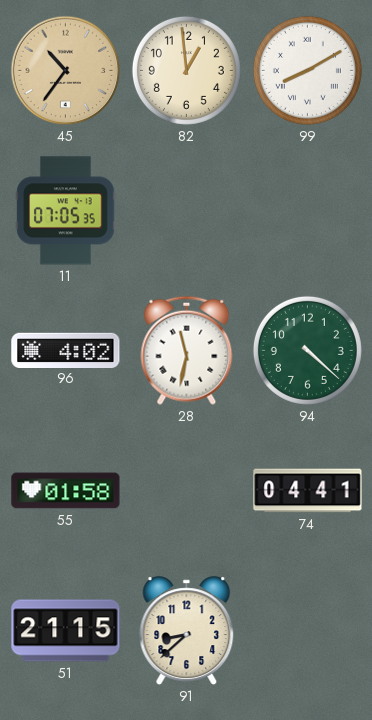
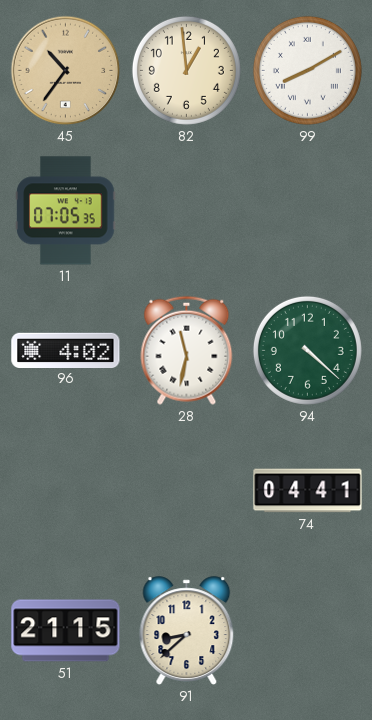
55: 01:58 -> none
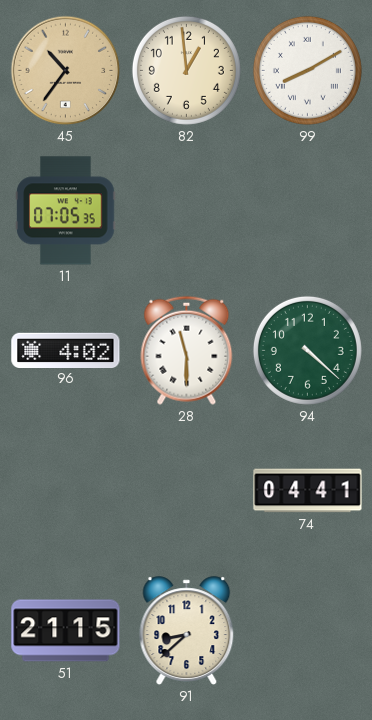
28: 11:32 -> 11:30
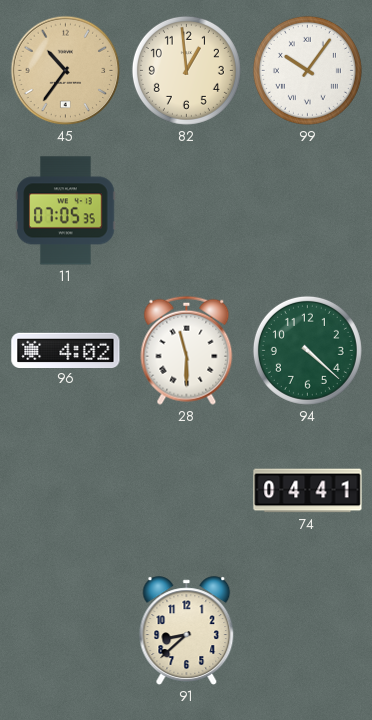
99: 8:10 -> 10:06
51: 21:15 -> none
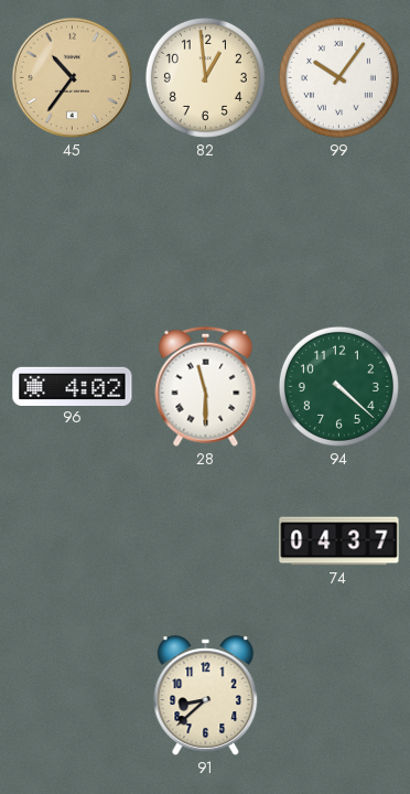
11: 07:05 -> none
74: 04:41 -> 04:37
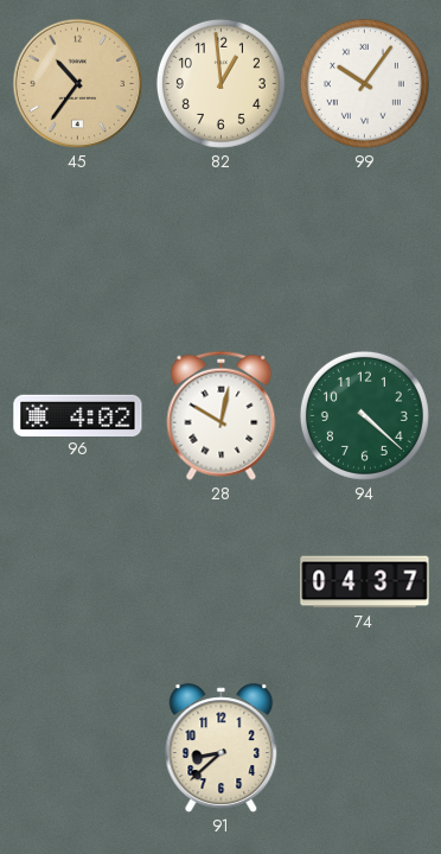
28: 11:30 -> 10:02
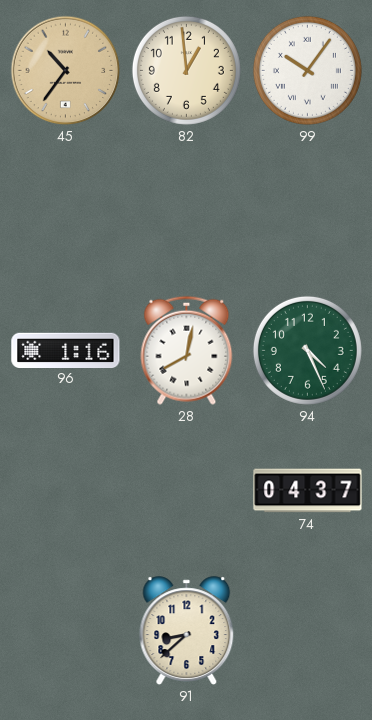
96: 4:02 -> 1:16
28: 10:02 -> 8:02
94: 4:22 -> 4:26
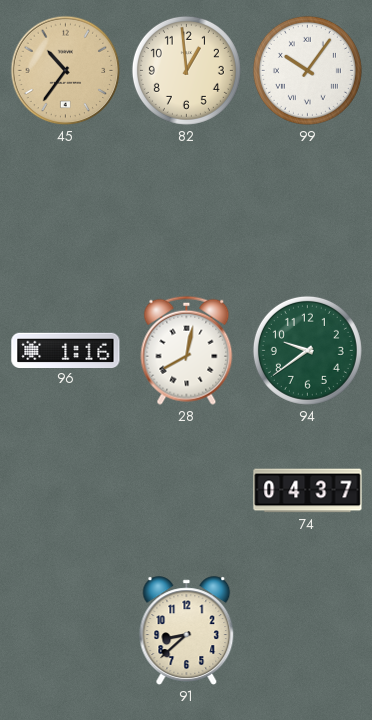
94: 4:26 -> 9:39
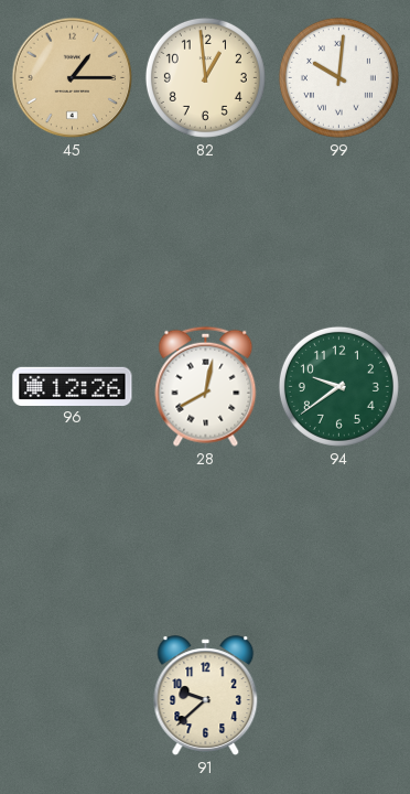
45: 10:36 -> 1:15
99: 10:06 -> 10:01
96: 1:16 -> 12:26
74: 04:37 -> none
91: 8:38 -> 9:38
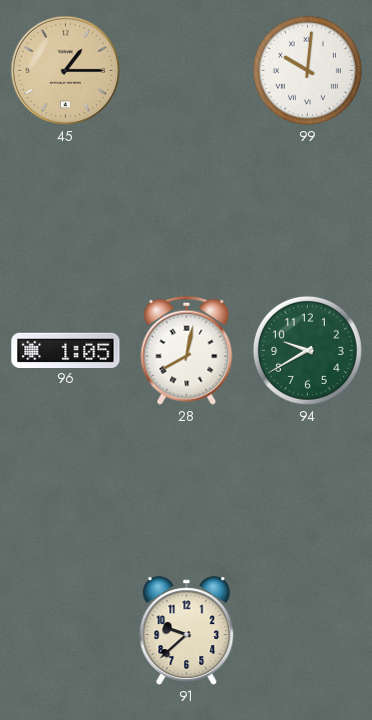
82: 12:59 -> none
96: 12:26 -> 1:05
94: 9:39 -> 9:40
